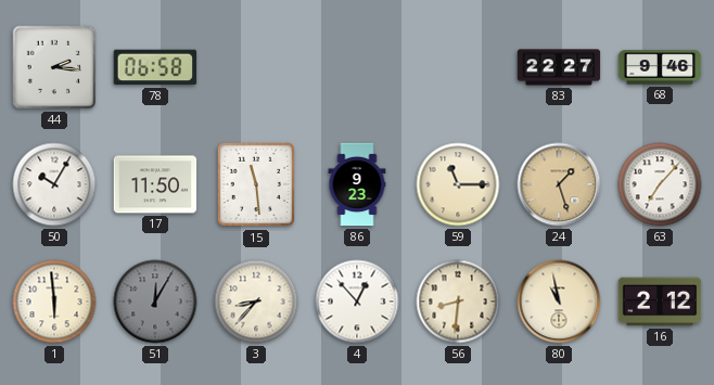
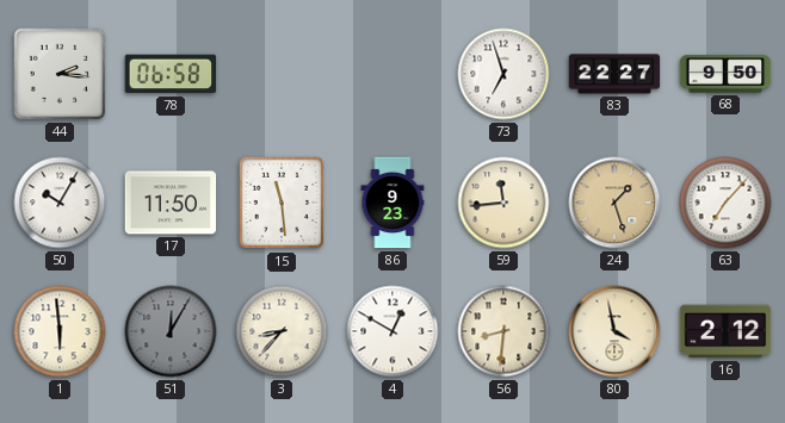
73: none -> 6:57
68: 9:46 -> 9:50
59: 11:15 -> 11:44
4: 12:53 -> 12:50
80: 10:58 -> 3:58
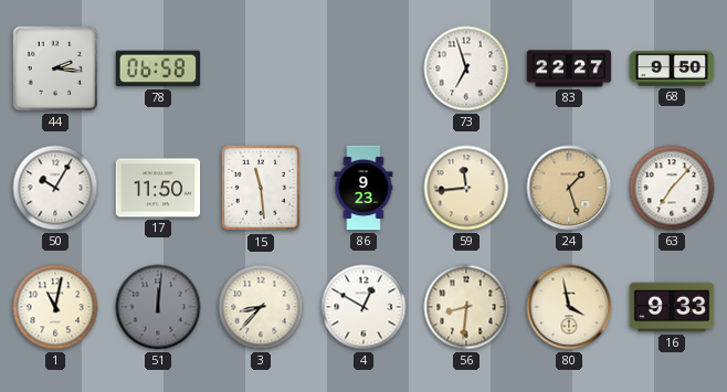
1: 5:59 -> 11:02
51: 12:05 -> 12:01
16: 2:12 -> 9:33
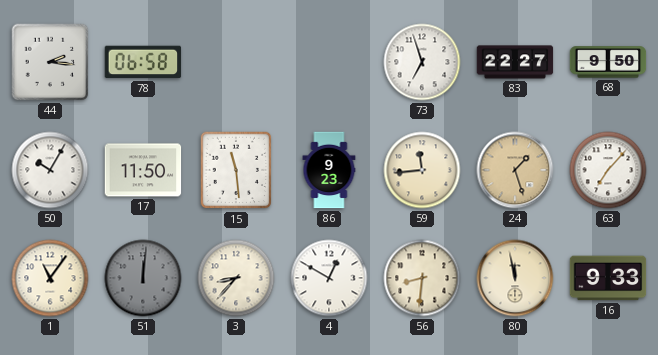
1: 11:02 -> 11:06
80: 3:58 -> 11:58
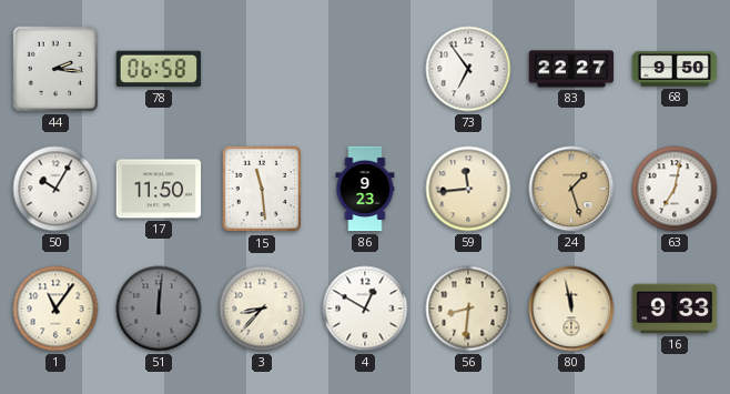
73: 6:57 -> 6:54
63: 7:07 -> 7:02
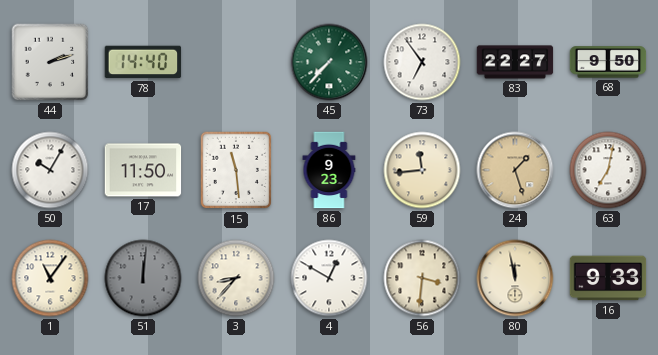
44: 2:16 -> 2:12
78: 06:58 -> 14:40
45: none -> 7:37
56: 8:31 -> 3:31
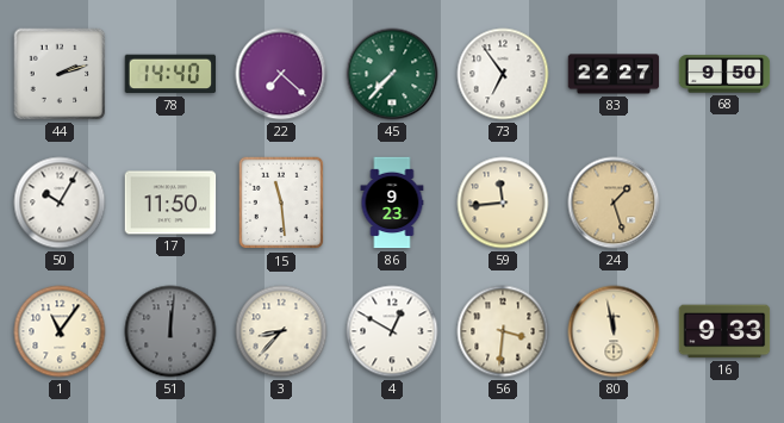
22: none -> 7:22
63: 7:02 -> none
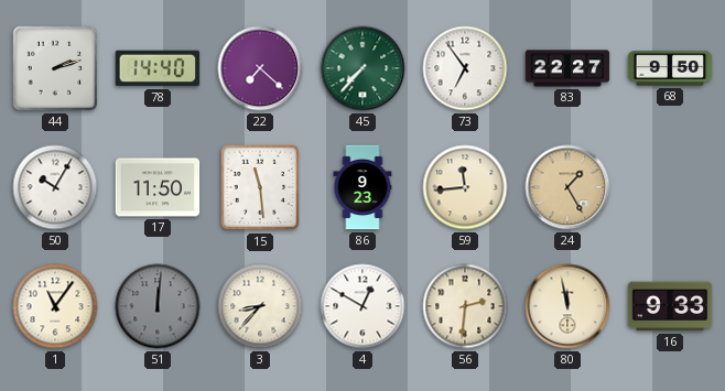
24: 1:27 -> 1:25
56: 3:31 -> 2:31
